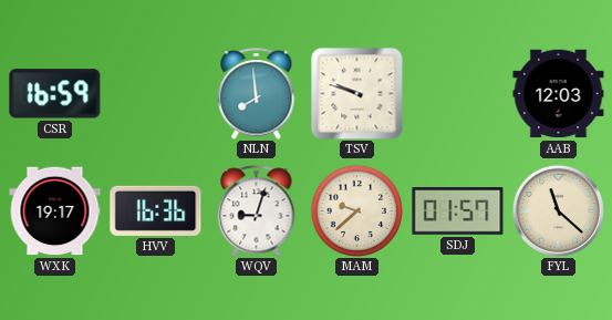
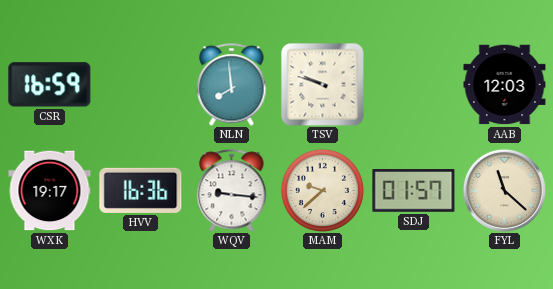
WQV: 9:03 -> 9:16
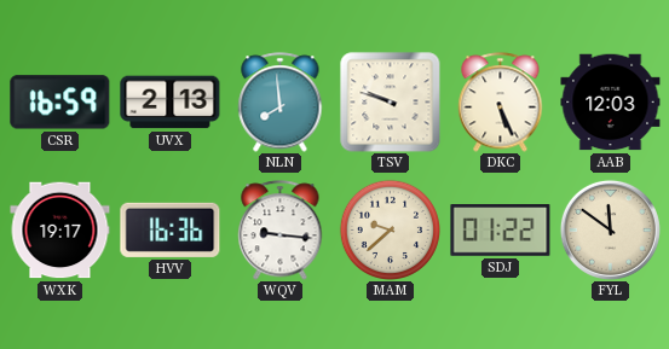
UVX: none -> 2:13
DKC: none -> 5:26
SDJ: 01:57 -> 01:22
FYL: 11:22 -> 11:51
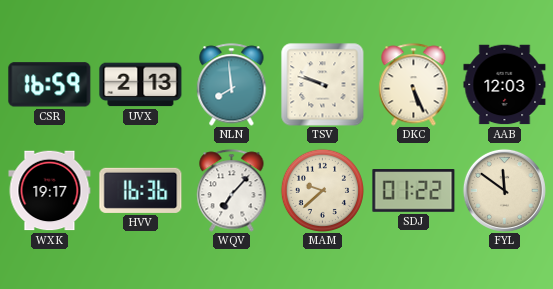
WQV: 9:16 -> 7:07
